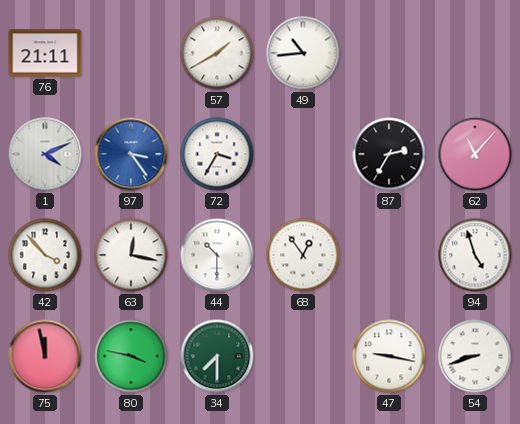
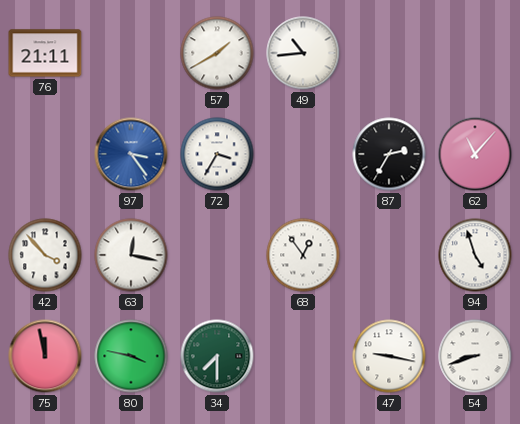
1: 4:11 -> none
44: 10:30 -> none
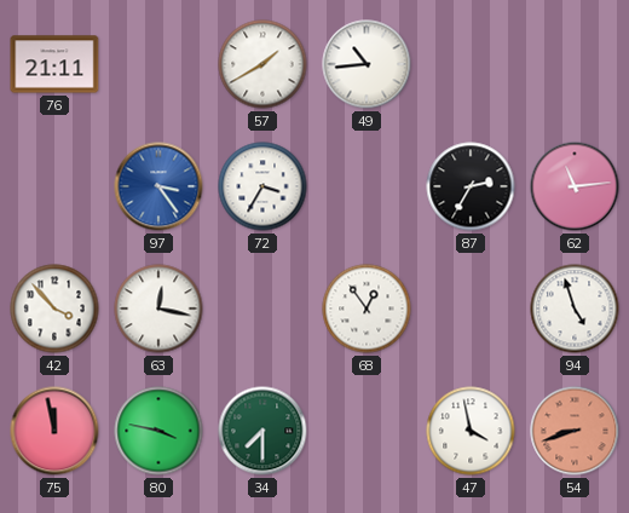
62: 11:07 -> 11:14
47: 9:17 -> 3:58
54 dial: white -> salmon
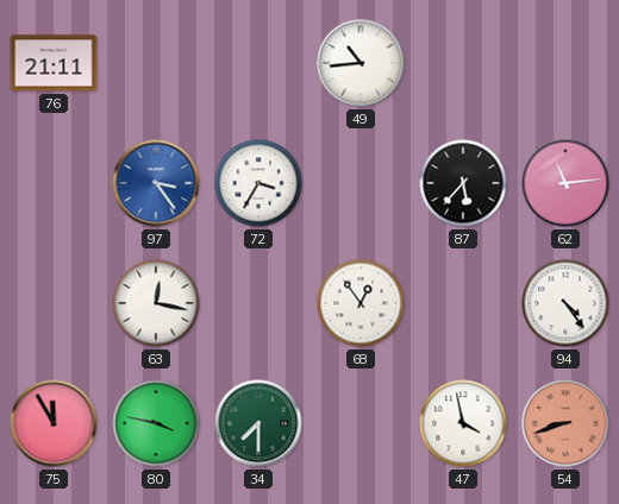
57: 1:40 -> none
87: 2:35 -> 5:37
42: 3:53 -> none
94: 4:57 -> 4:24
75: 11:58 -> 11:55
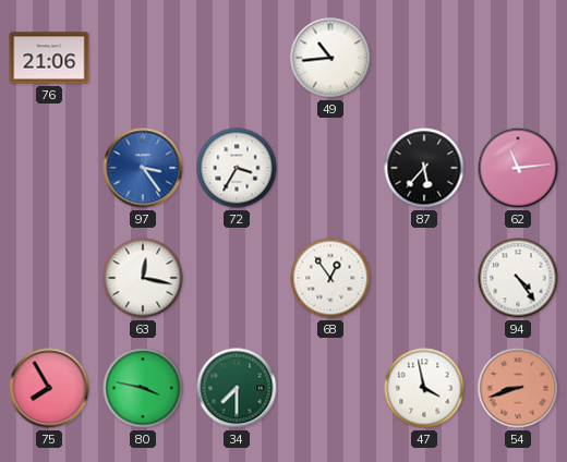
76: 21:11 -> 21:06
75: 11:55 -> 7:55
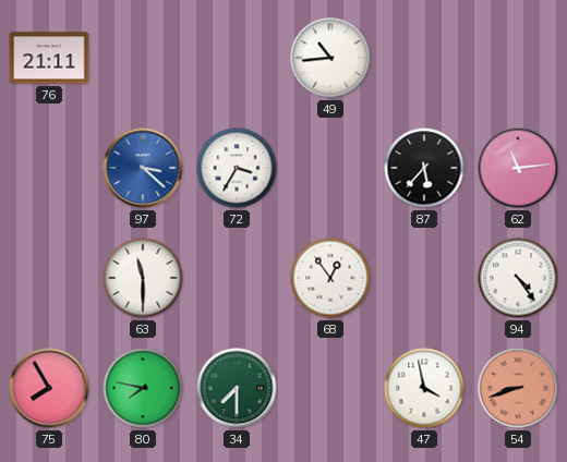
76: 21:06 -> 21:11
97: 3:24 -> 3:22
63: 12:17 -> 11:30
80: 3:47 -> 7:47
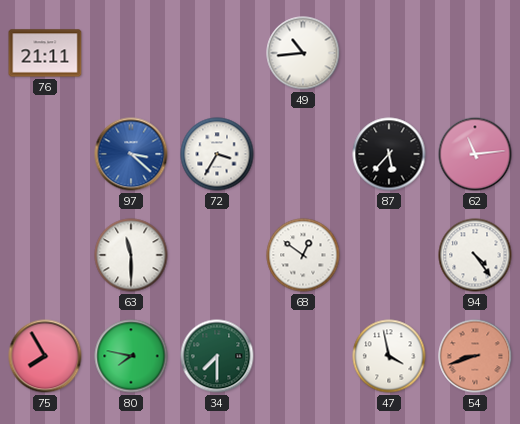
68: 12:54 -> 12:51
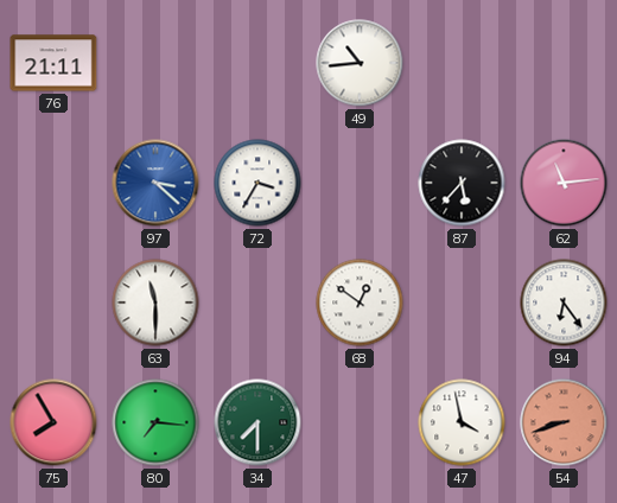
94: 4:24 -> 6:24
80: 7:47 -> 7:16
